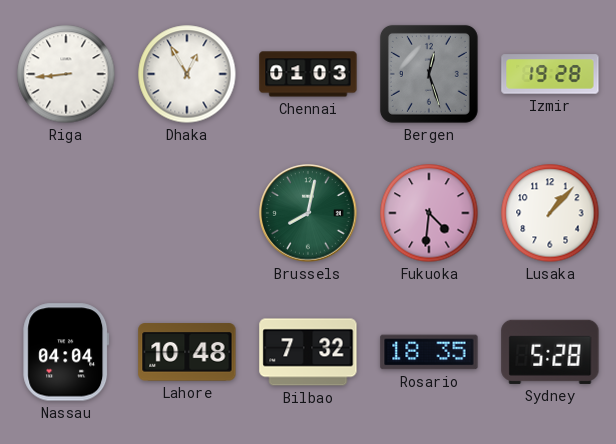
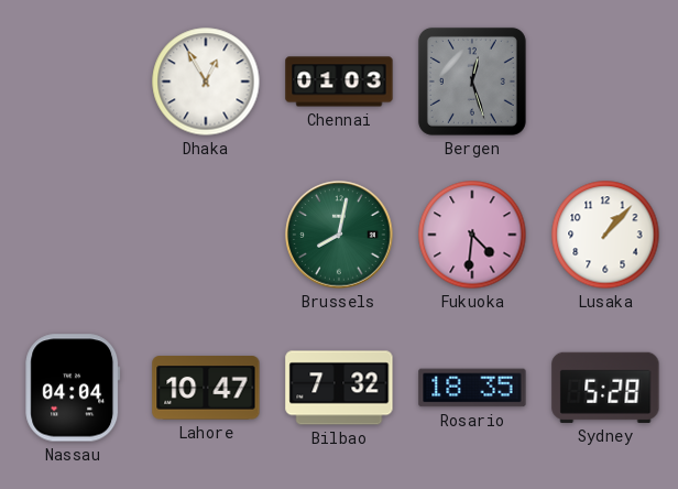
Riga: 8:44 -> none
Izmir: 19:28 -> none
Lahore: 10:48 -> 10:47
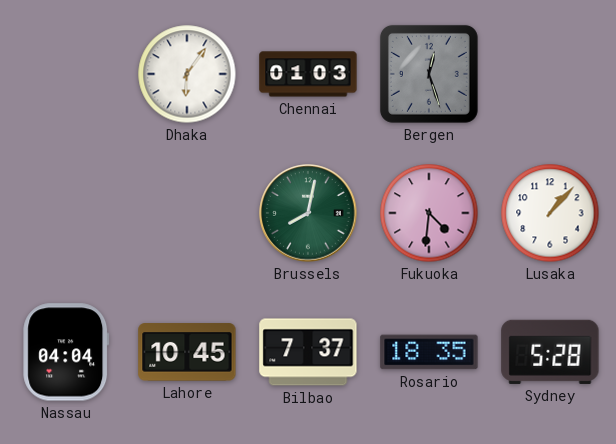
Dhaka: 12:55 -> 6:06
Lahore: 10:47 -> 10:45
Bilbao: 7:32 -> 7:37
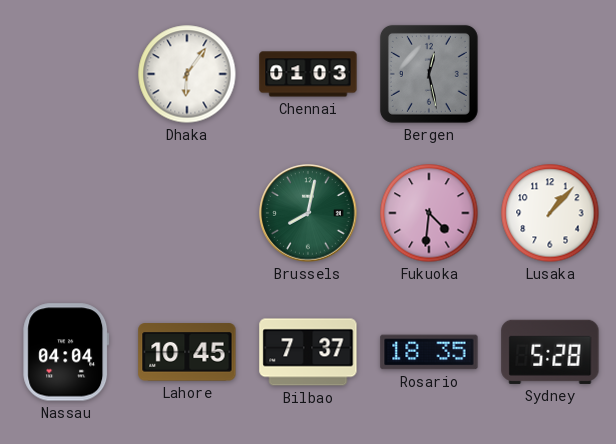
Bergen: 12:27 -> 12:28
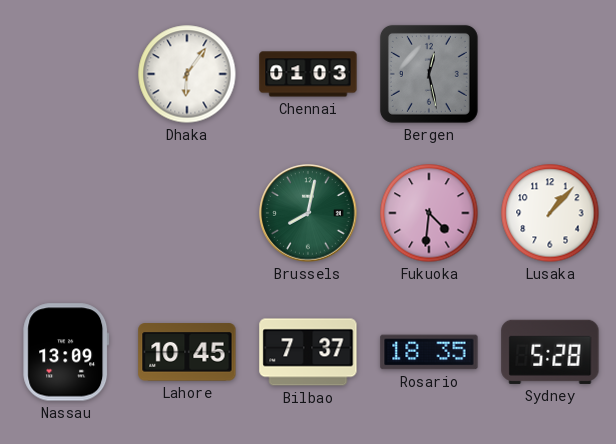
Nassau: 04:04 -> 13:09
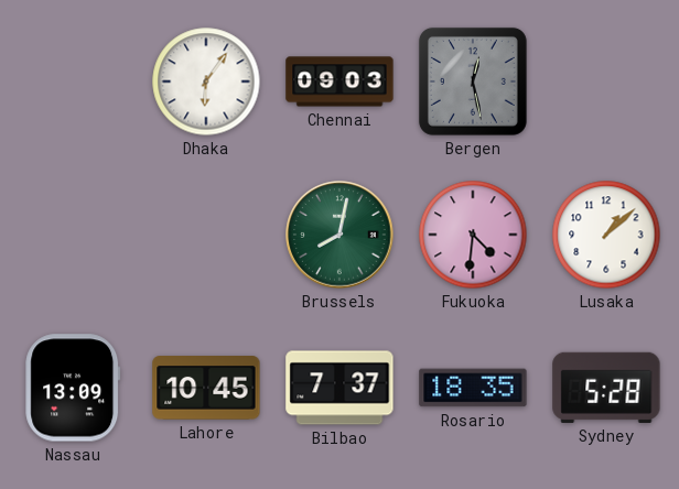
Chennai: 01:03 -> 09:03
Lusaka: 1:07 -> 1:08
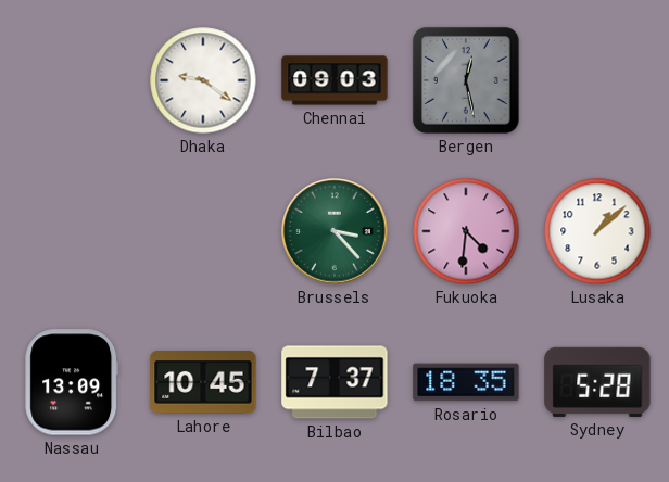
Dhaka: 6:06 -> 9:21
Brussels: 8:02 -> 3:23
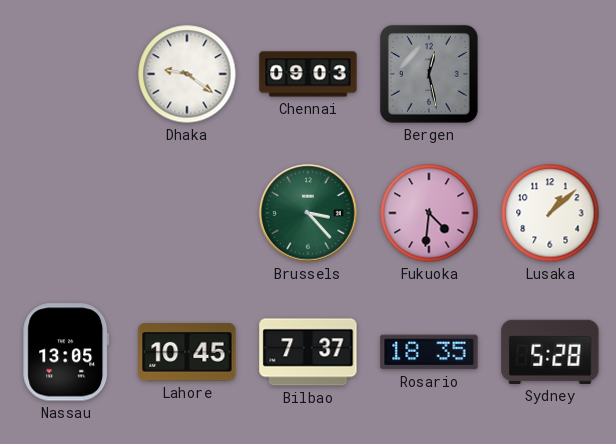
Nassau: 13:09 -> 13:05
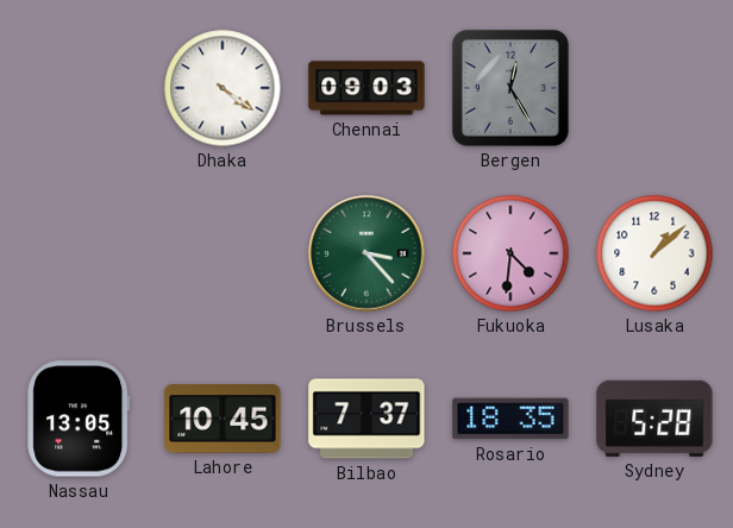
Dhaka: 9:21 -> 4:21
Bergen: 12:28 -> 12:25
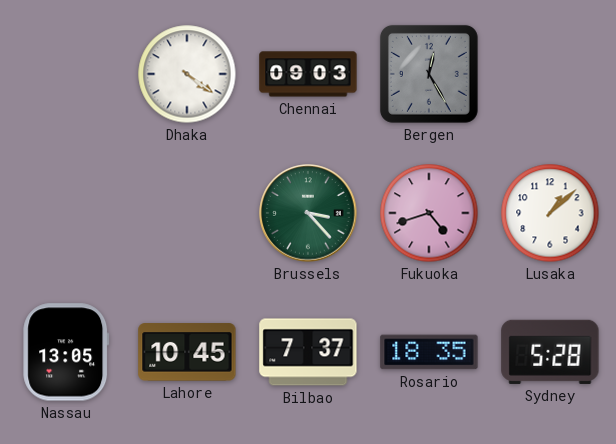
Fukuoka: 4:31 -> 4:42
